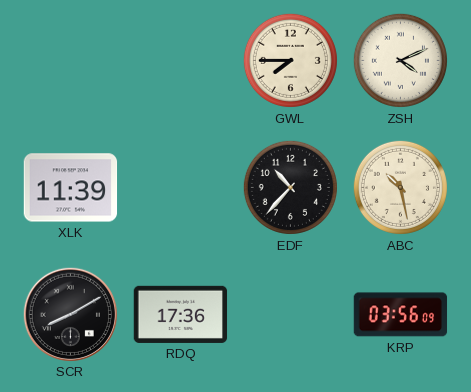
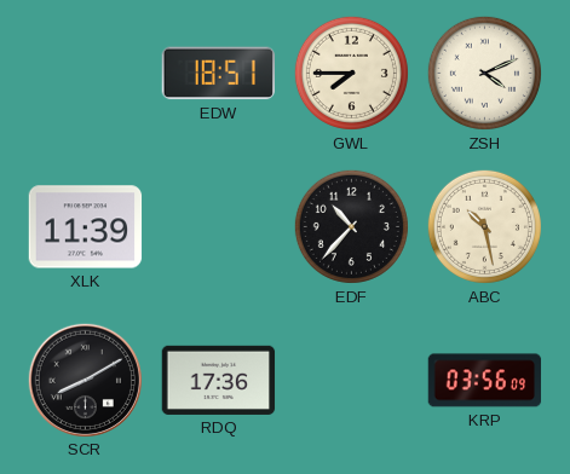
EDW: none -> 18:51
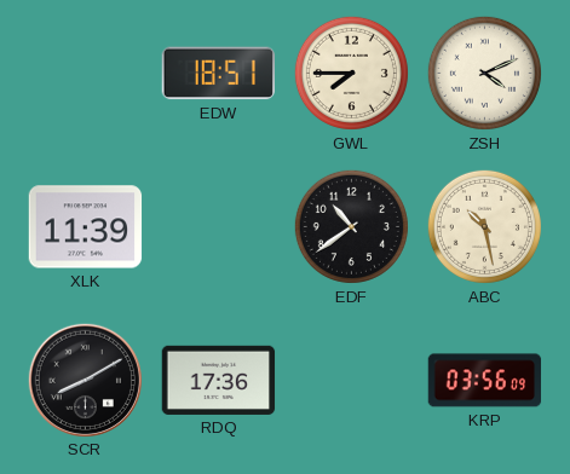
EDF: 10:37 -> 10:39
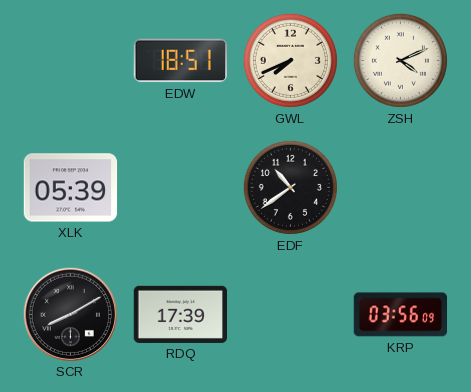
GWL: 7:45 -> 7:41
XLK: 11:39 -> 05:39
ABC: 10:28 -> none
RDQ: 17:36 -> 17:39
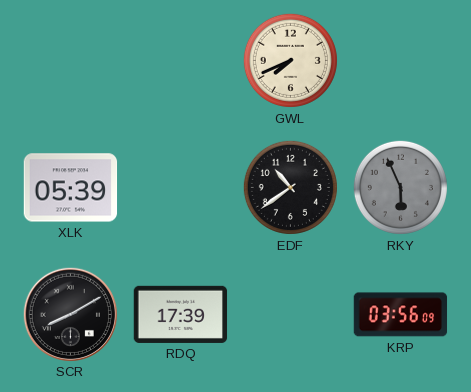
EDW: 18:51 -> none
ZSH: 4:11 -> none
RKY: none -> 5:56
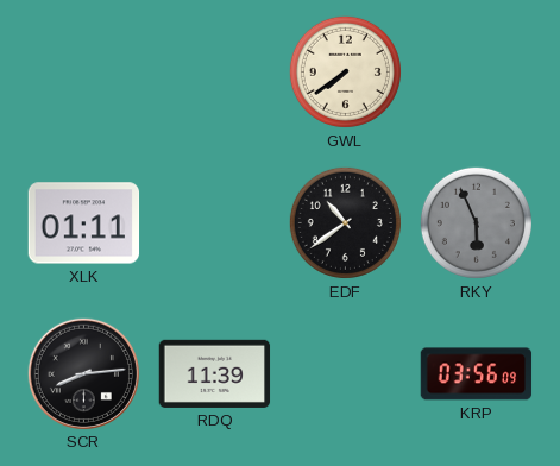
GWL: 7:41 -> 7:39
XLK: 05:39 -> 01:11
SCR: 8:10 -> 8:14
RDQ: 17:39 -> 11:39
